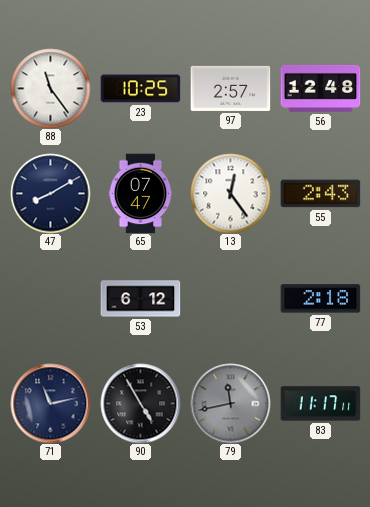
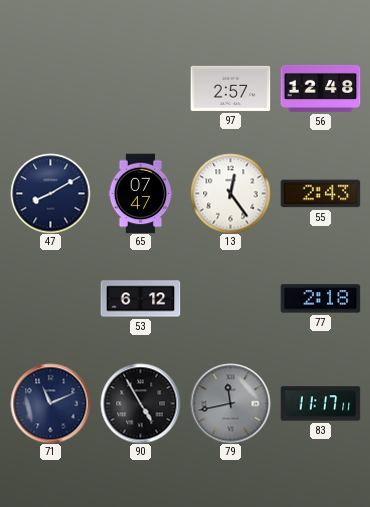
88: 11:24 -> none
23: 10:25 -> none
71: 11:13 -> 11:11
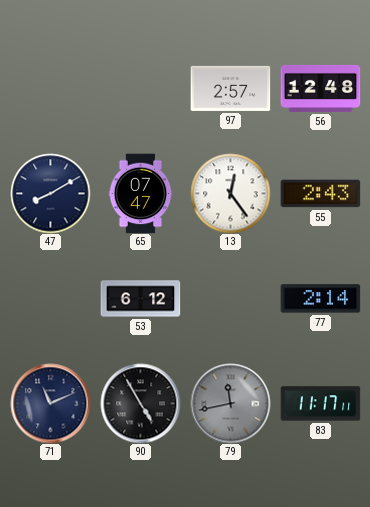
77: 2:18 -> 2:14
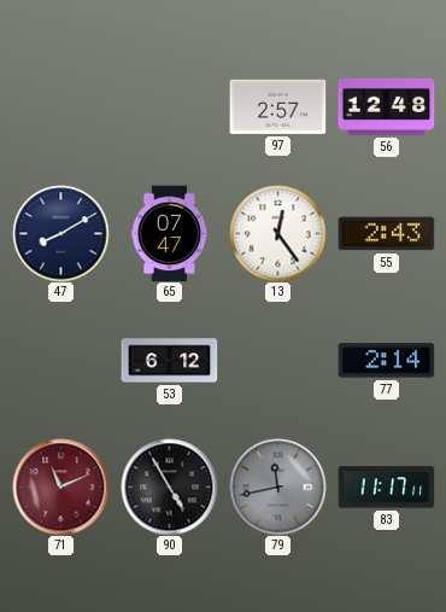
71 dial: navy -> burgundy
